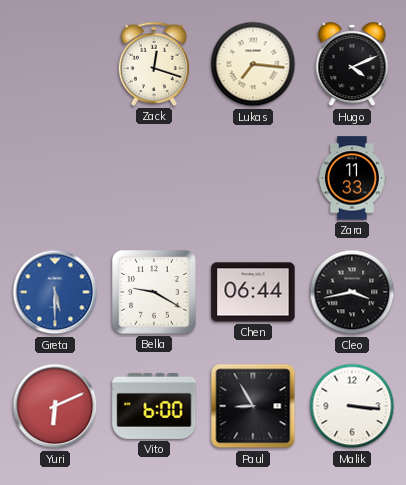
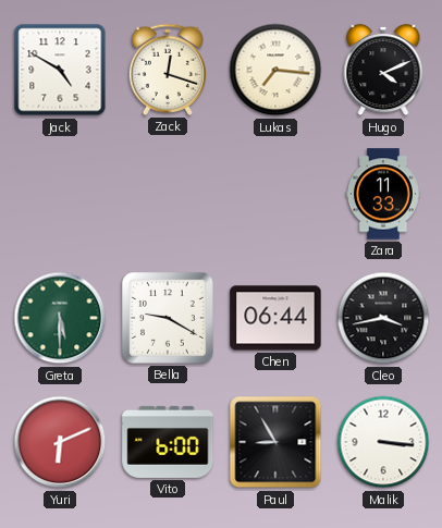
Jack: none -> 4:50
Greta dial: blue -> green
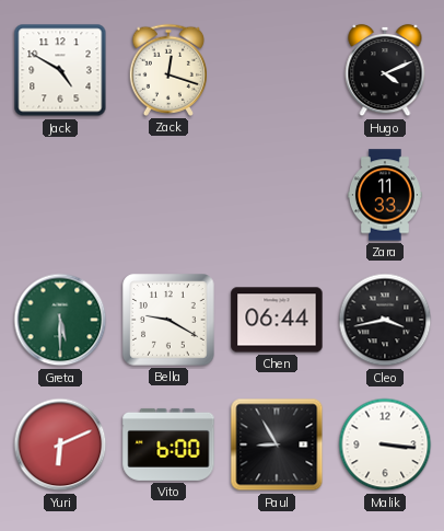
Lukas: 7:16 -> none
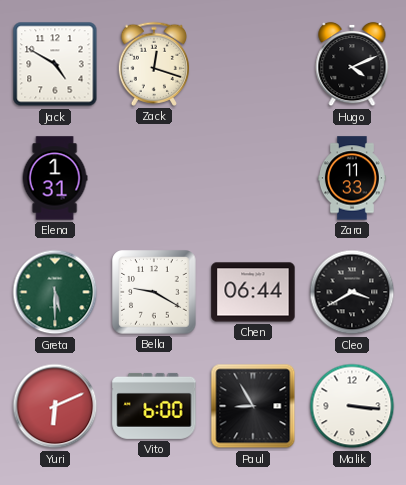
Elena: none -> 1:31
Cleo: 3:43 -> 3:40
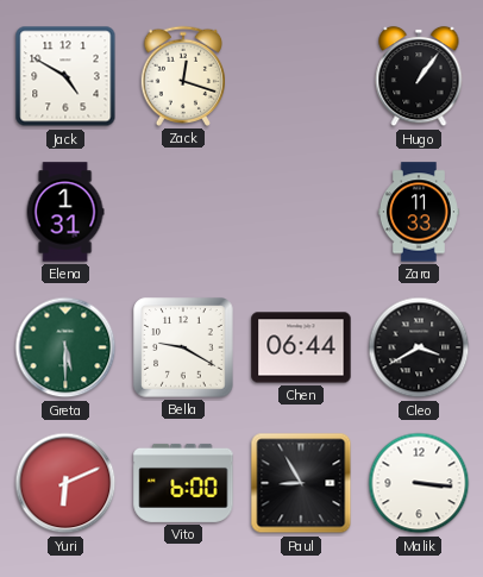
Hugo: 4:11 -> 1:06
